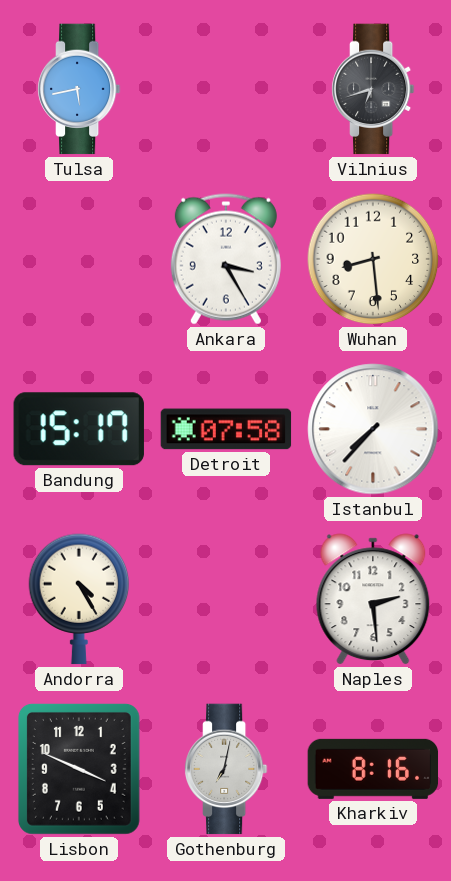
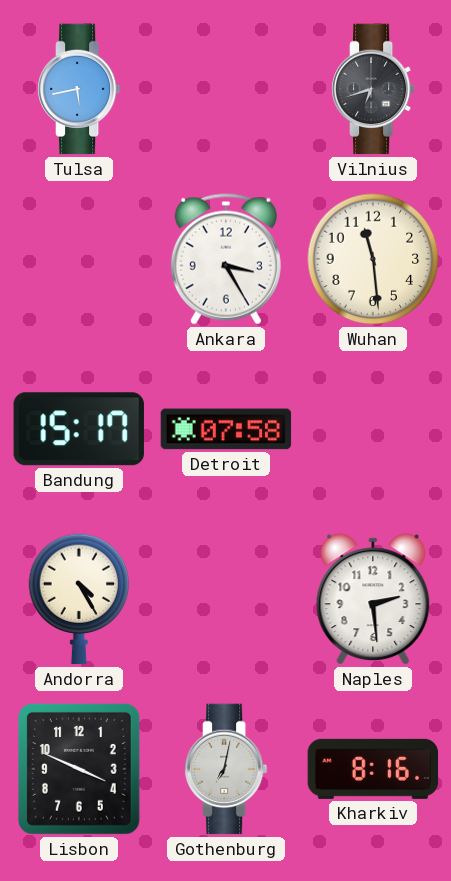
Wuhan: 8:29 -> 11:29
Istanbul: 7:37 -> none
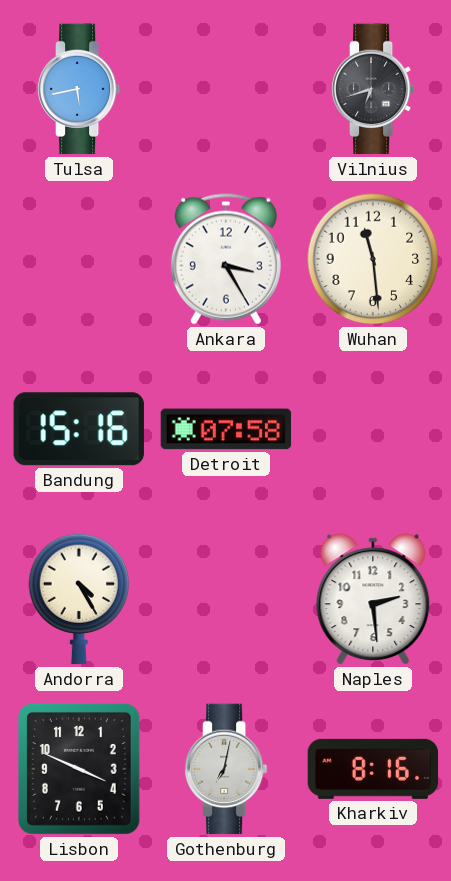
Bandung: 15:17 -> 15:16
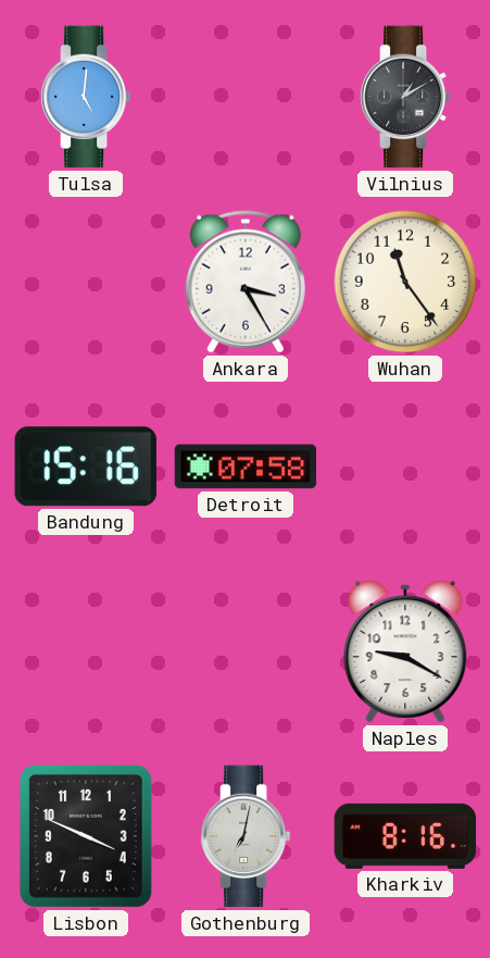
Tulsa: 5:43 -> 5:01
Vilnius: 6:42 -> 1:10
Wuhan: 11:29 -> 11:24
Andorra: 4:25 -> none
Naples: 2:29 -> 9:20
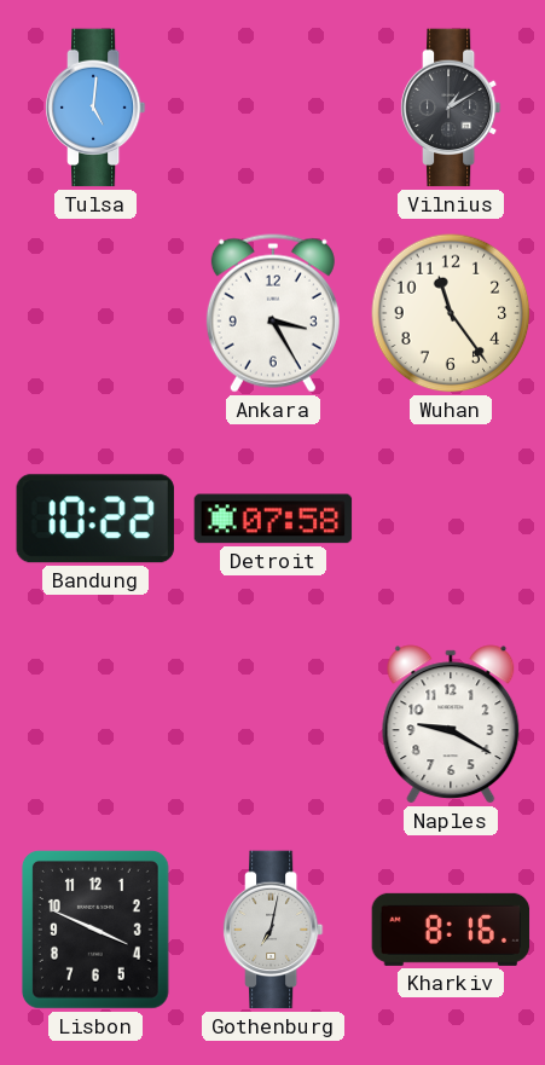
Bandung: 15:16 -> 10:22
